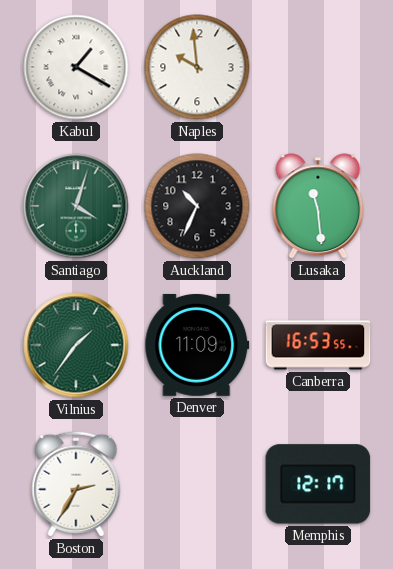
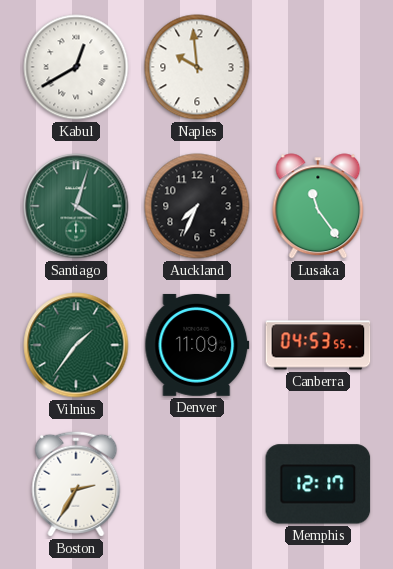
Kabul: 1:20 -> 12:40
Auckland: 10:34 -> 7:34
Lusaka: 11:29 -> 11:24
Canberra: 16:53 -> 04:53
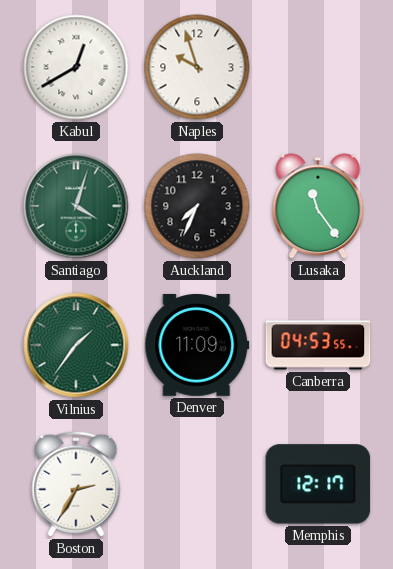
Naples: 9:59 -> 9:57
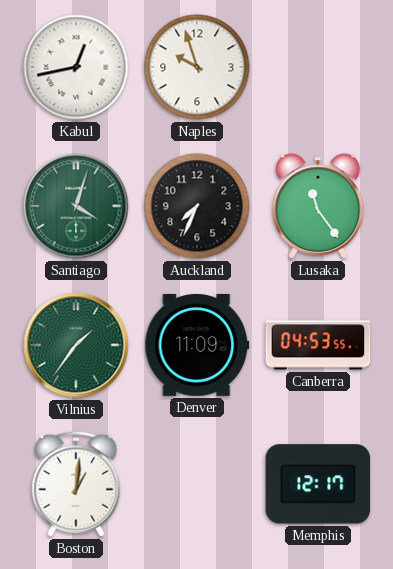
Kabul: 12:40 -> 12:43
Boston: 2:35 -> 1:01
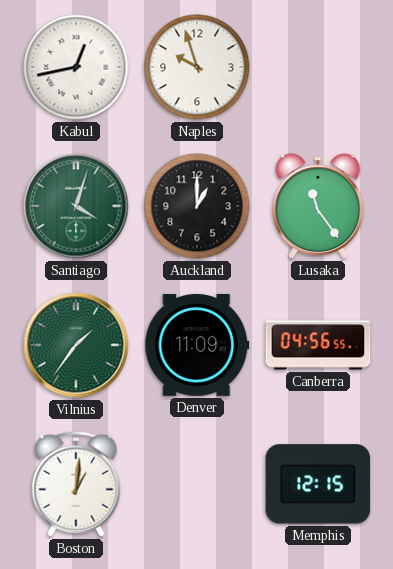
Auckland: 7:34 -> 1:00
Canberra: 04:53 -> 04:56
Memphis: 12:17 -> 12:15
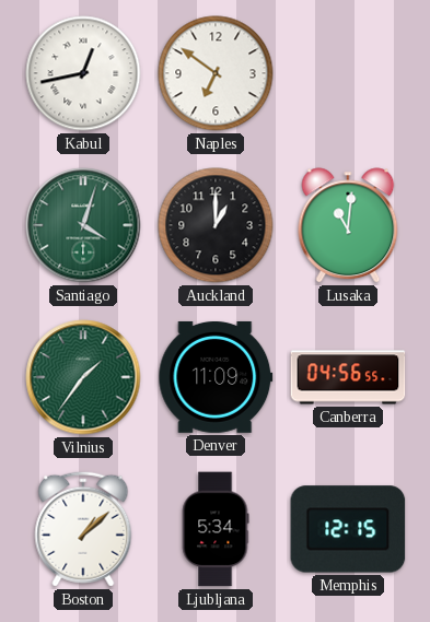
Naples: 9:57 -> 6:51
Lusaka: 11:24 -> 11:01
Boston: 1:01 -> 1:08
Ljubljana: none -> 5:34
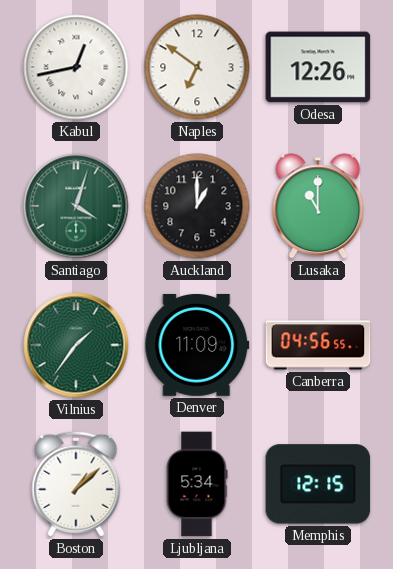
Odesa: none -> 12:26
Lusaka: 11:01 -> 11:00
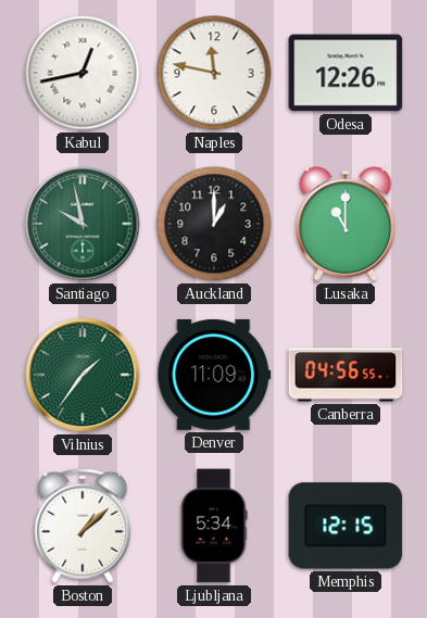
Naples: 6:51 -> 11:47
Santiago: 4:03 -> 9:58
